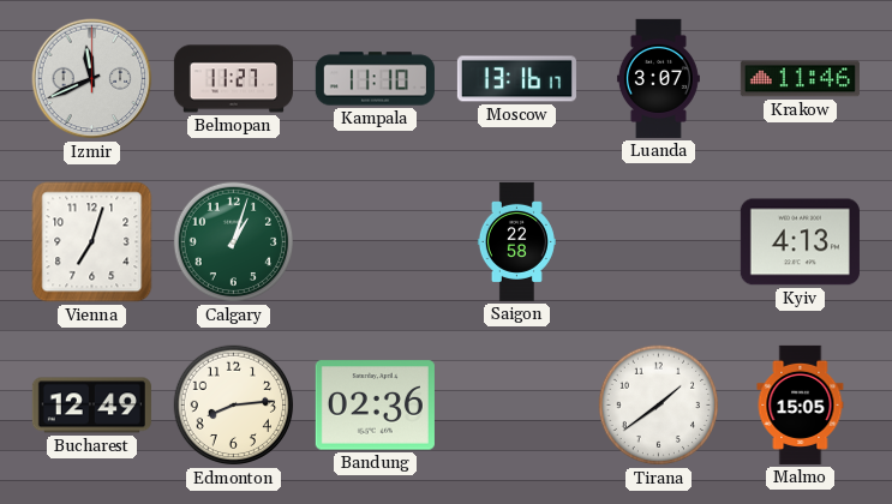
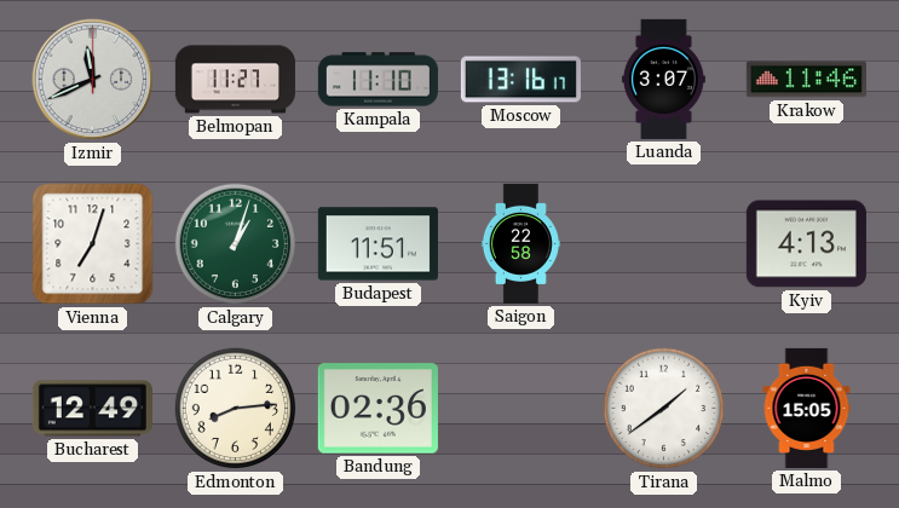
Budapest: none -> 11:51
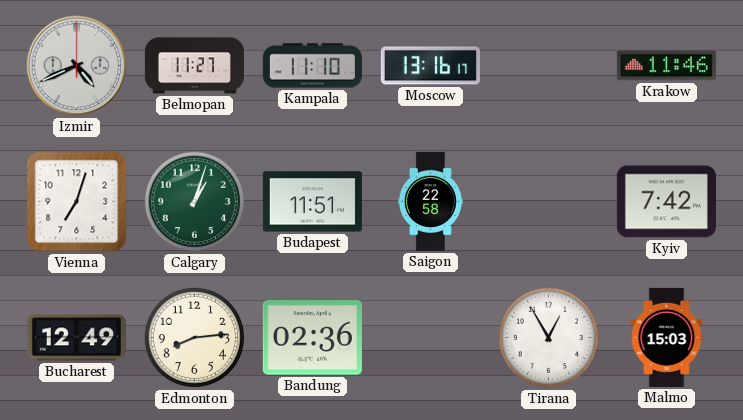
Izmir: 11:41 -> 4:41
Luanda: 3:07 -> none
Kyiv: 4:13 -> 7:42
Tirana: 1:39 -> 12:55
Malmo: 15:05 -> 15:03
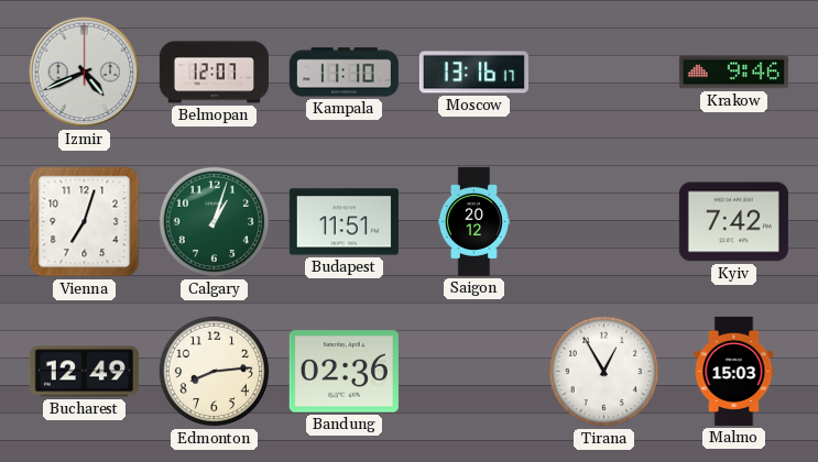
Belmopan: 11:27 -> 12:07
Krakow: 11:46 -> 9:46
Saigon: 22:58 -> 20:12
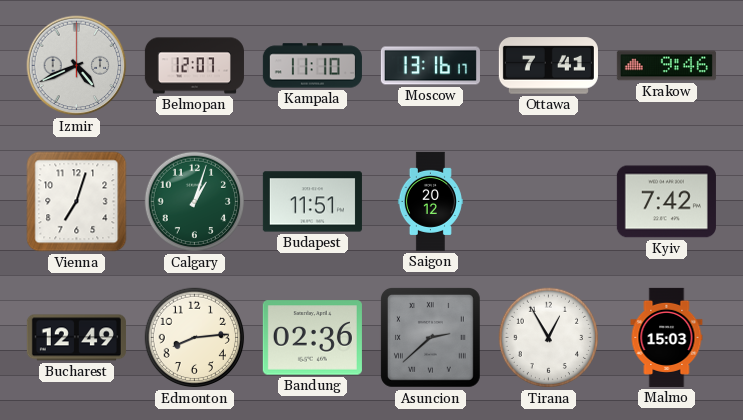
Ottawa: none -> 7:41
Asuncion: none -> 2:38
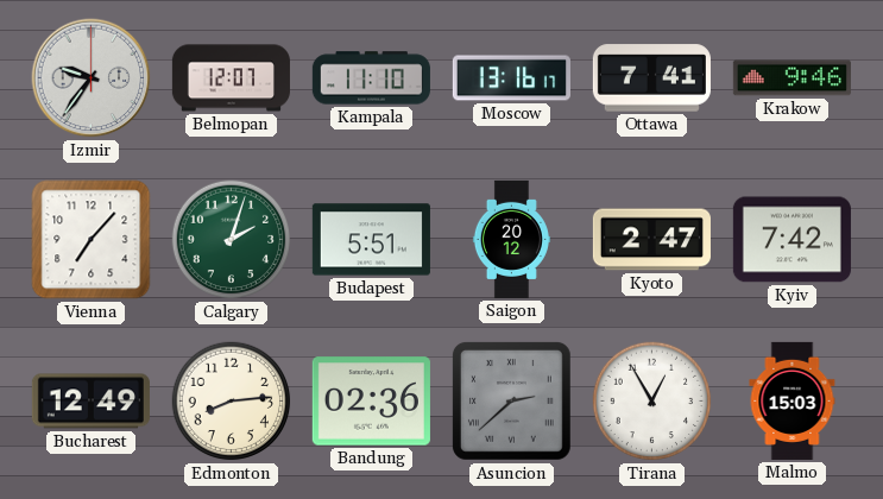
Izmir: 4:41 -> 9:36
Vienna: 7:03 -> 7:07
Calgary: 1:03 -> 2:03
Budapest: 11:51 -> 5:51
Kyoto: none -> 2:47
